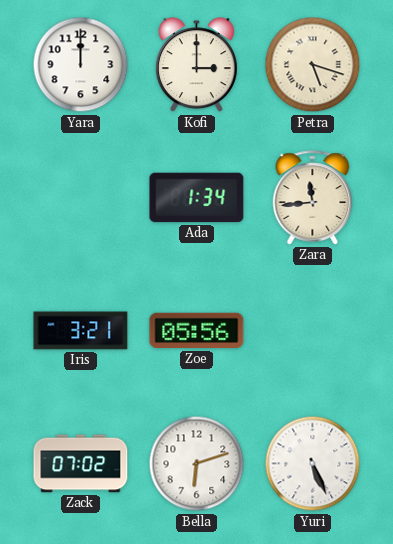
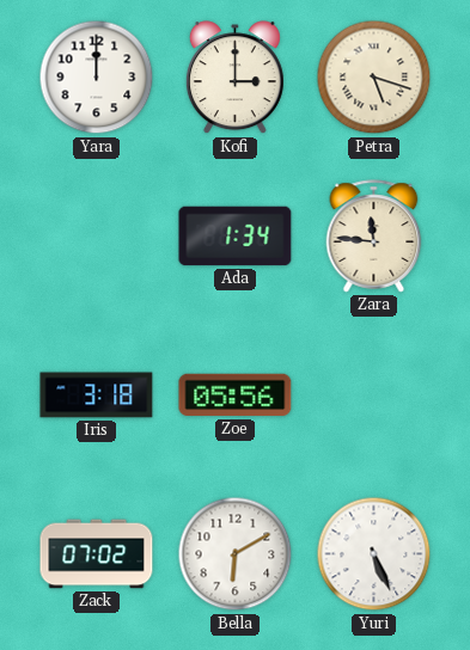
Zara: 11:44 -> 11:46
Iris: 3:21 -> 3:18
Bella: 6:12 -> 6:10
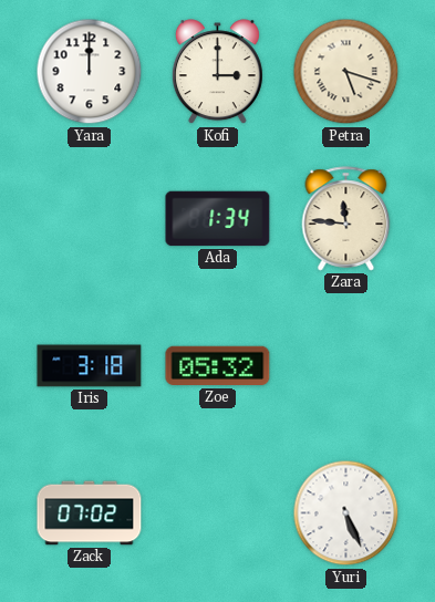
Zoe: 05:56 -> 05:32
Bella: 6:10 -> none
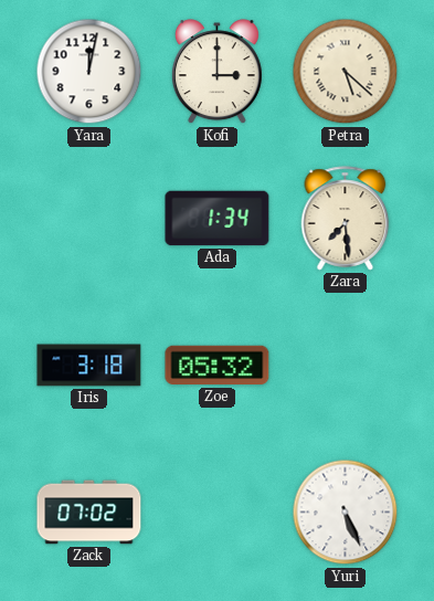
Yara: 12:00 -> 12:02
Petra: 5:18 -> 5:22
Zara: 11:46 -> 7:29
